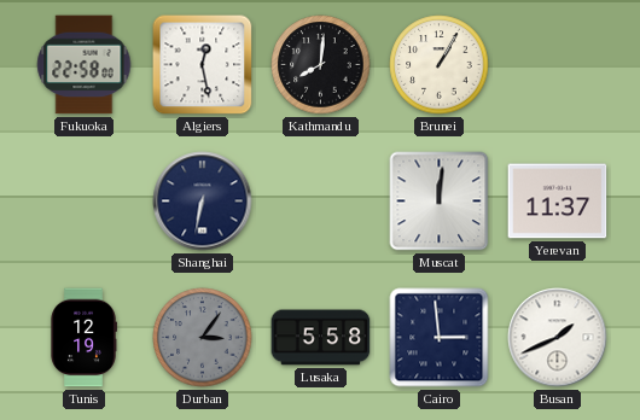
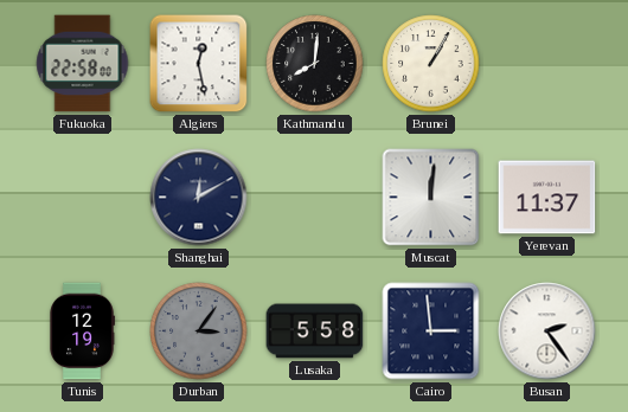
Shanghai: 6:32 -> 12:10
Busan: 1:41 -> 2:24
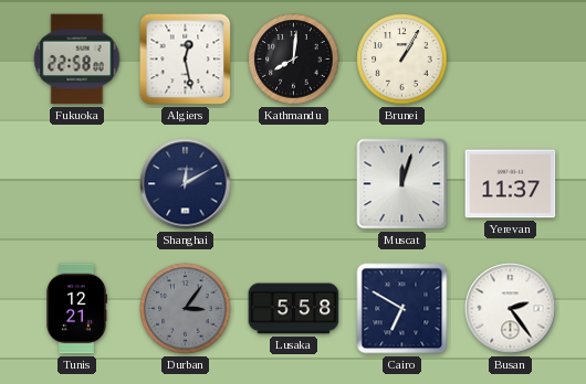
Muscat: 12:01 -> 12:03
Tunis: 12:19 -> 12:21
Cairo: 2:59 -> 6:50
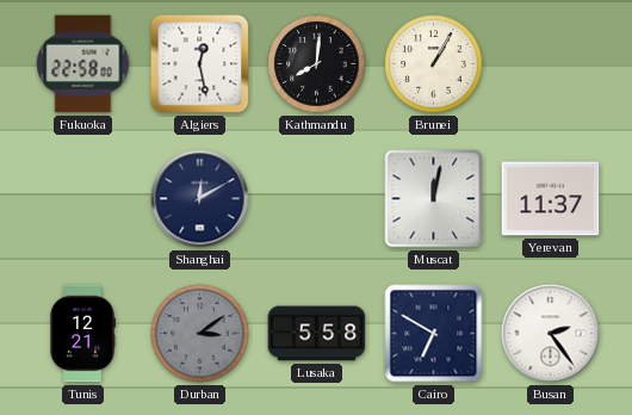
Muscat: 12:03 -> 12:02
Durban: 3:06 -> 3:09
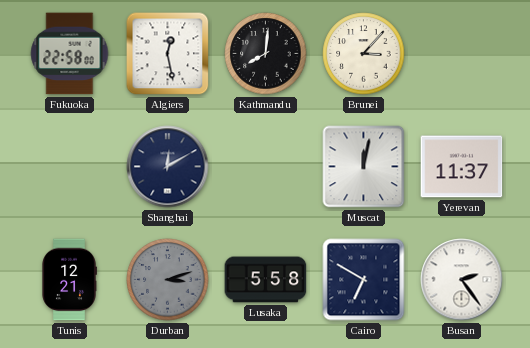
Brunei: 1:05 -> 3:07
Durban: 3:09 -> 3:12
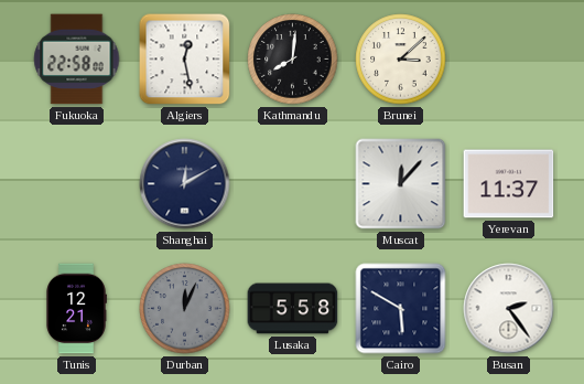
Brunei: 3:07 -> 3:08
Muscat: 12:02 -> 12:07
Durban: 3:12 -> 12:04
Cairo: 6:50 -> 5:50
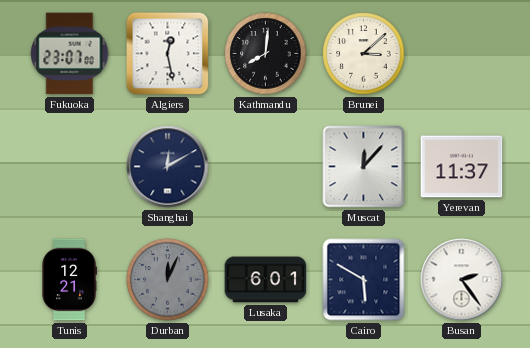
Fukuoka: 22:58 -> 23:07
Lusaka: 5:58 -> 6:01
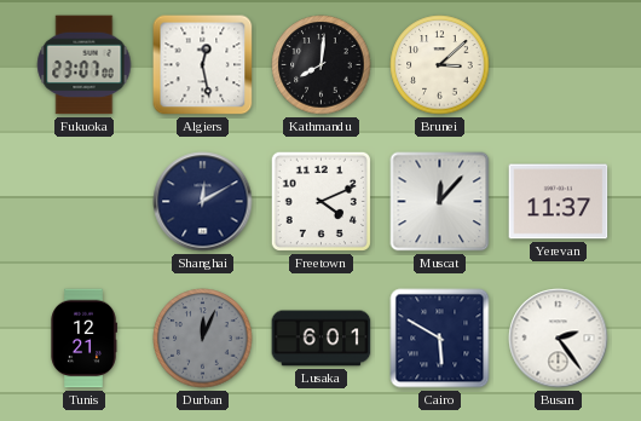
Freetown: none -> 4:11
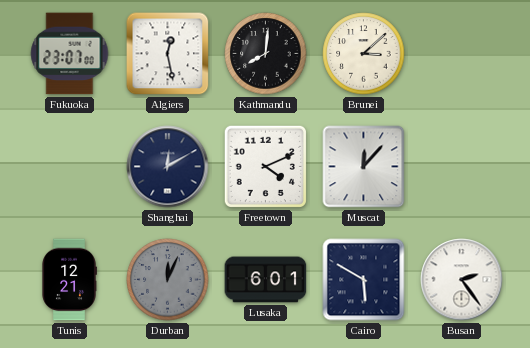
Yerevan: 11:37 -> none
